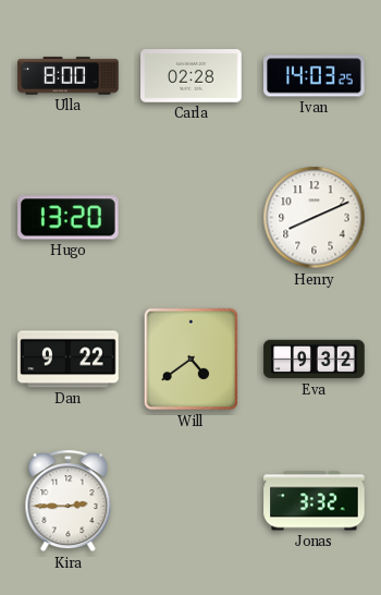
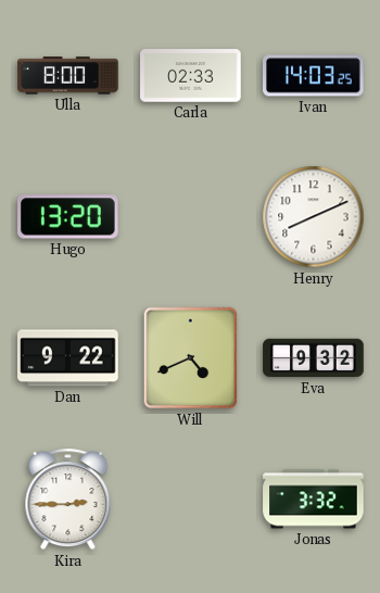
Carla: 02:28 -> 02:33
Will: 4:39 -> 4:41
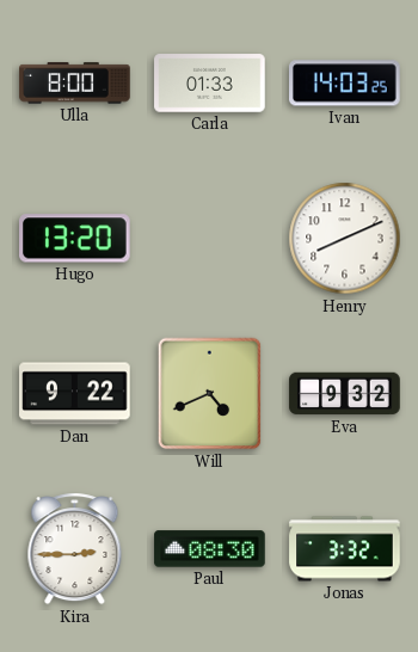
Carla: 02:33 -> 01:33
Paul: none -> 08:30
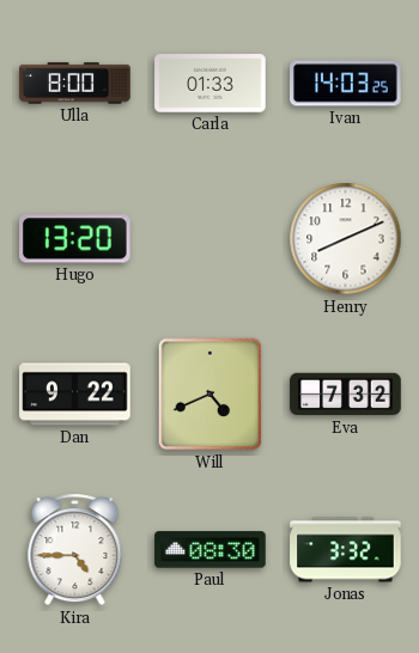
Eva: 9:32 -> 7:32
Kira: 2:45 -> 4:45
